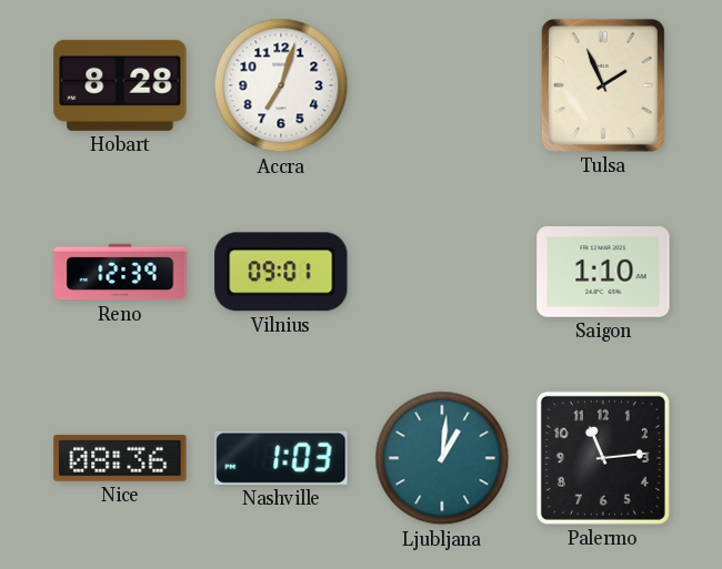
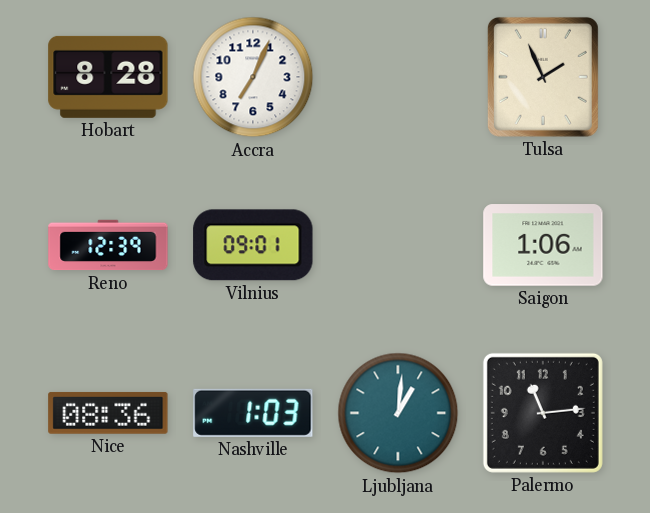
Accra: 7:03 -> 7:04
Saigon: 1:10 -> 1:06
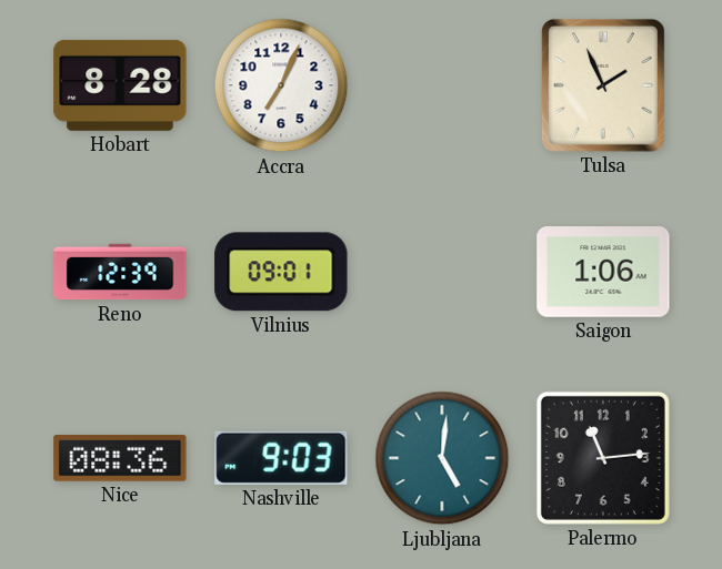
Nashville: 1:03 -> 9:03
Ljubljana: 1:01 -> 5:01
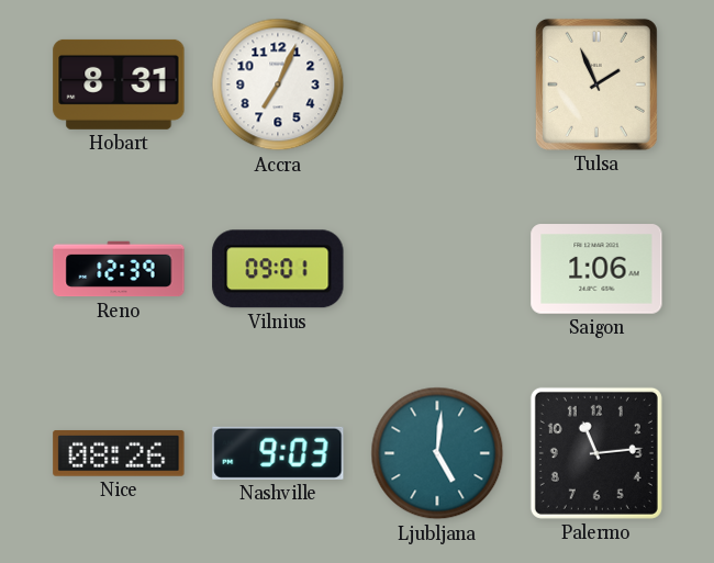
Hobart: 8:28 -> 8:31
Nice: 08:36 -> 08:26
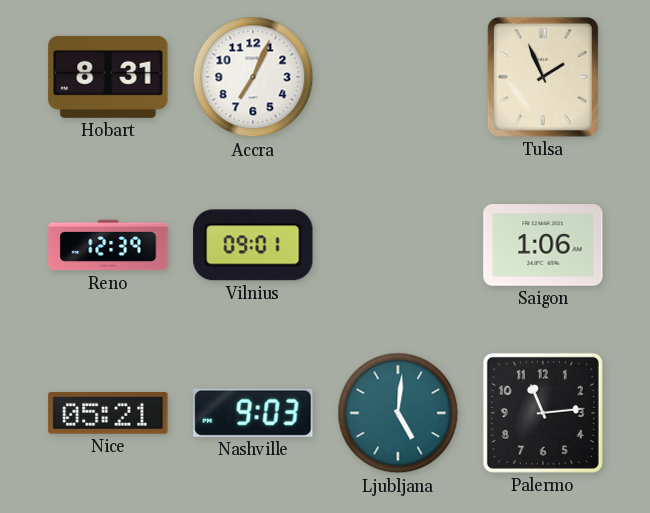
Nice: 08:26 -> 05:21
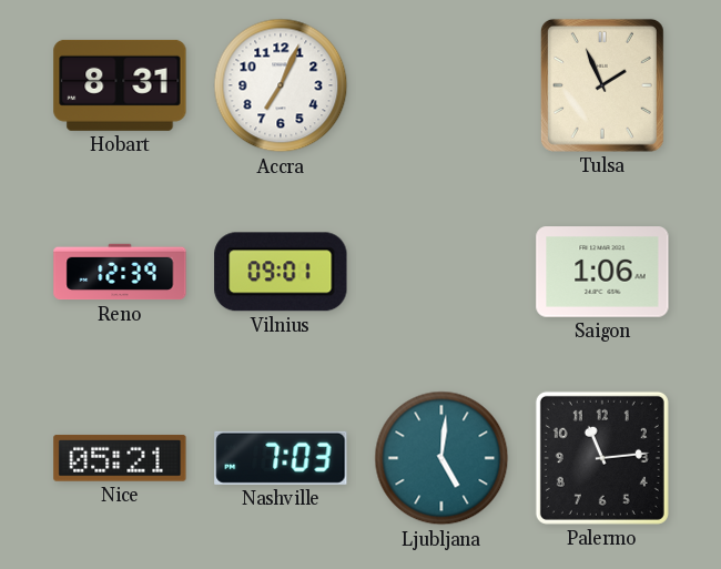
Nashville: 9:03 -> 7:03
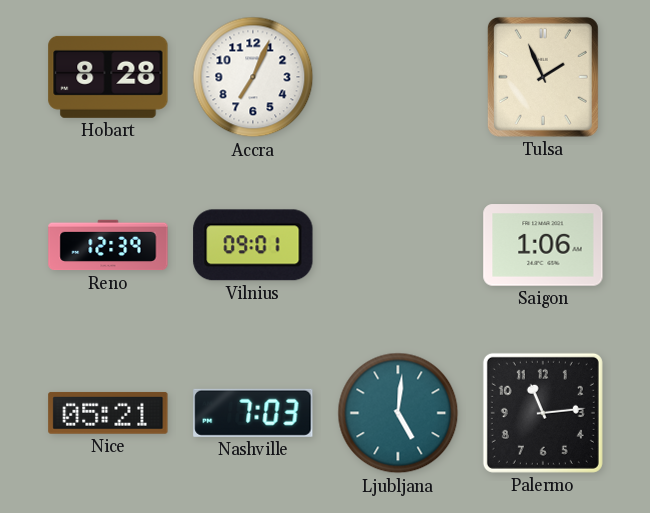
Hobart: 8:31 -> 8:28
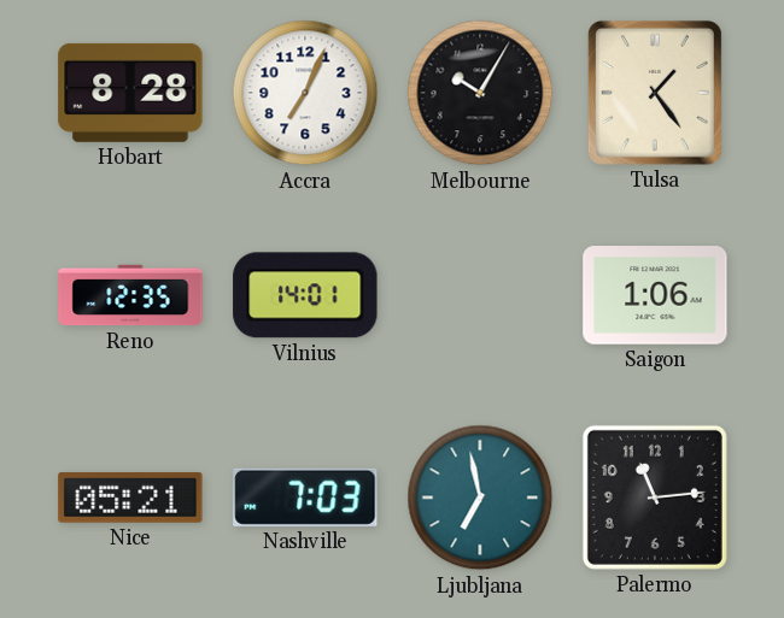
Melbourne: none -> 10:05
Tulsa: 1:56 -> 1:24
Reno: 12:39 -> 12:35
Vilnius: 09:01 -> 14:01
Ljubljana: 5:01 -> 6:58
